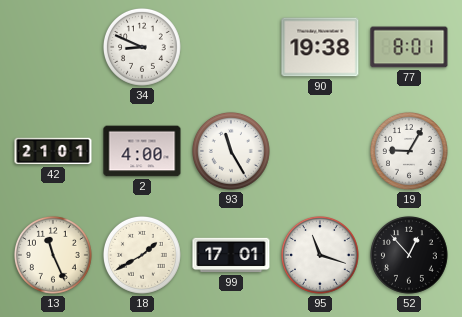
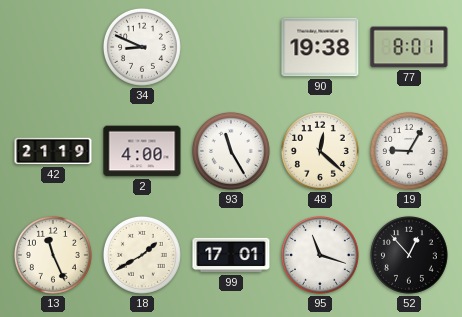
42: 21:01 -> 21:19
48: none -> 12:22
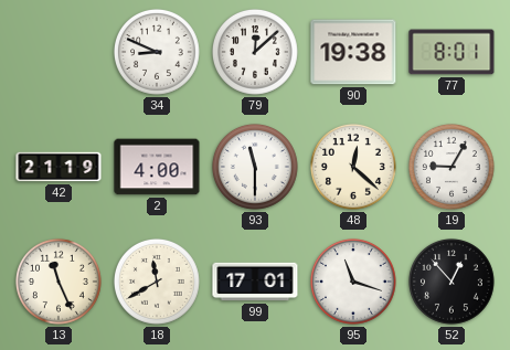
79: none -> 12:08
93: 11:25 -> 11:30
18: 1:40 -> 11:40
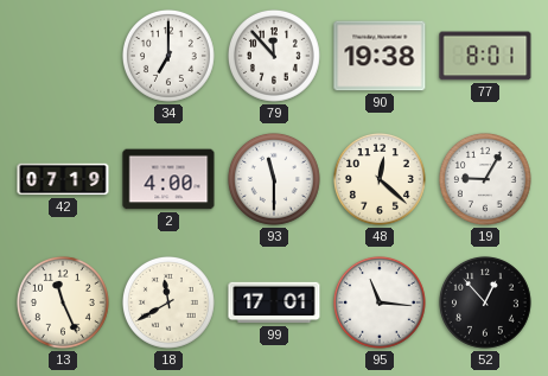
34: 8:49 -> 7:00
79: 12:08 -> 11:53
42: 21:19 -> 07:19
95: 11:18 -> 11:16
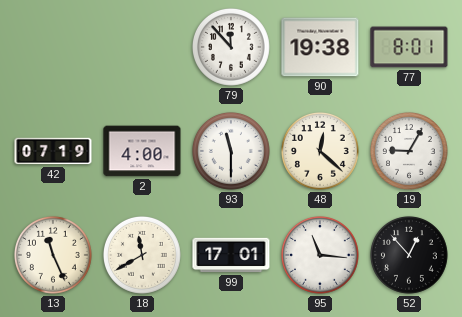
34: 7:00 -> none
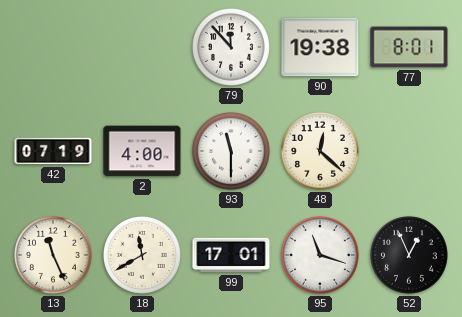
19: 9:05 -> none
95: 11:16 -> 11:18
52: 12:53 -> 12:56
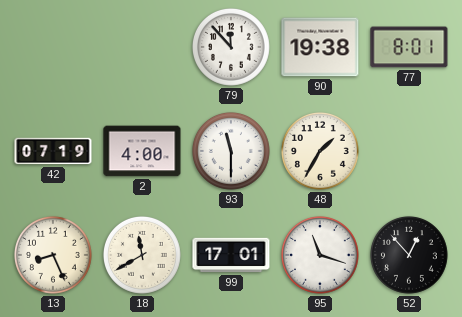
48: 12:22 -> 1:35
13: 11:26 -> 8:26
52: 12:56 -> 12:53
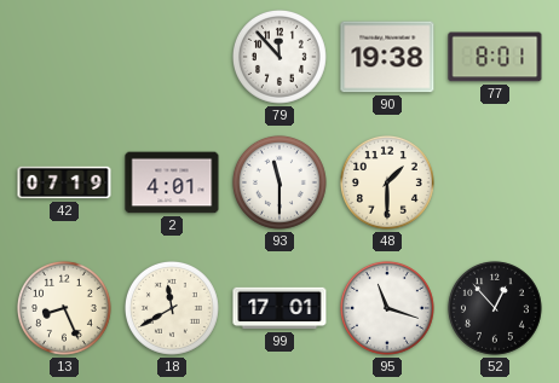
2: 4:00 -> 4:01
48: 1:35 -> 1:30
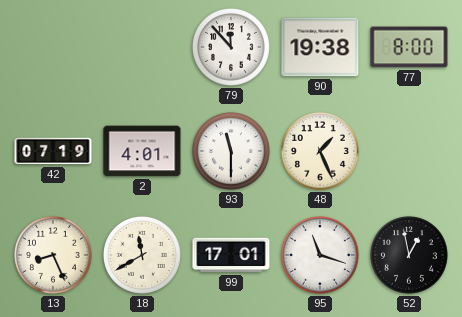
77: 8:01 -> 8:00
48: 1:30 -> 1:26
52: 12:53 -> 12:58
